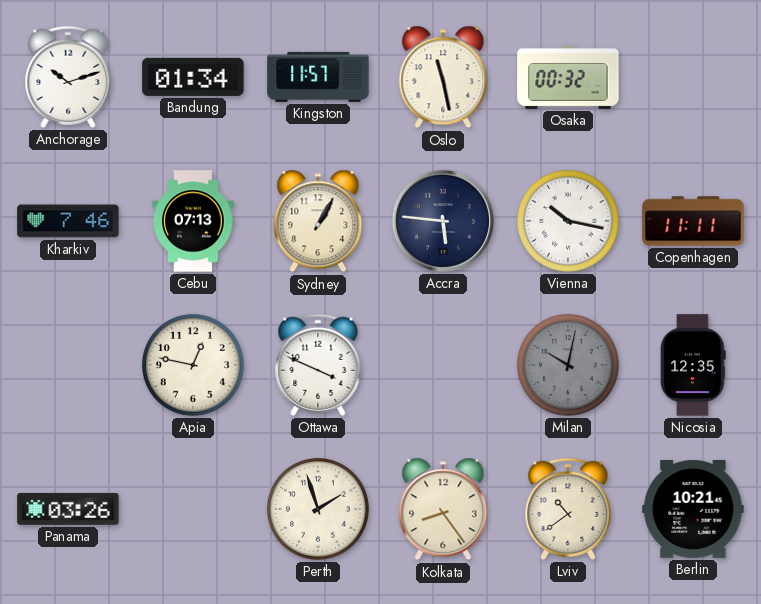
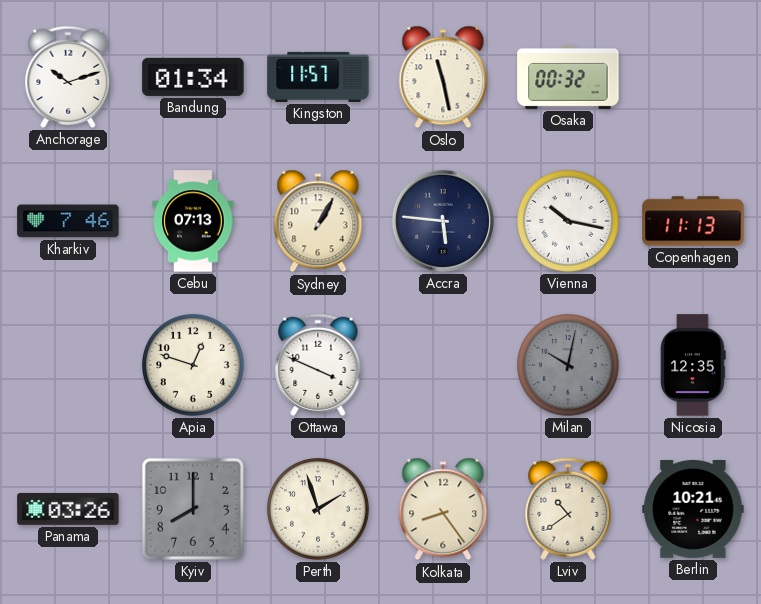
Copenhagen: 11:11 -> 11:13
Apia: 12:47 -> 12:48
Kyiv: none -> 8:00
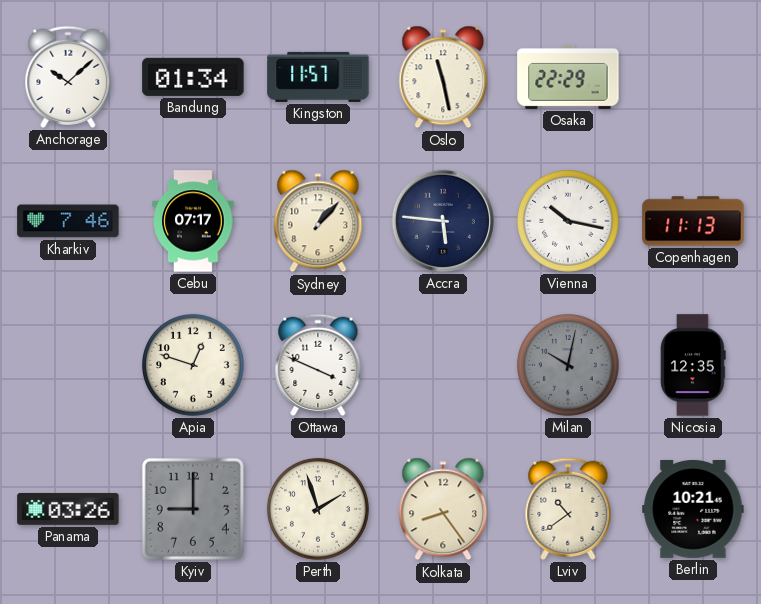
Anchorage: 10:12 -> 10:08
Osaka: 00:32 -> 22:29
Cebu: 07:13 -> 07:17
Sydney: 1:05 -> 1:07
Kyiv: 8:00 -> 9:00
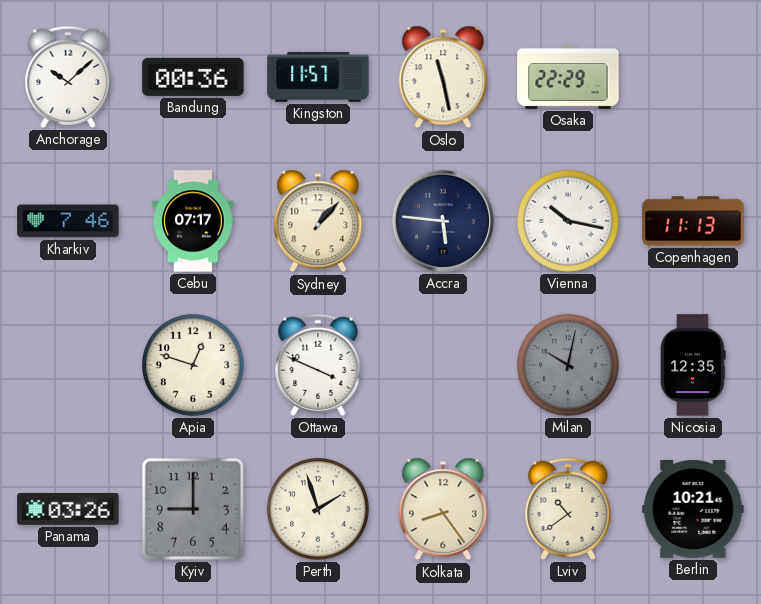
Bandung: 01:34 -> 00:36
